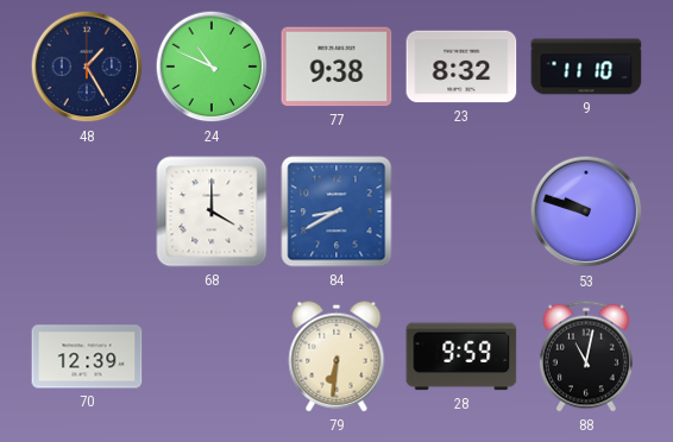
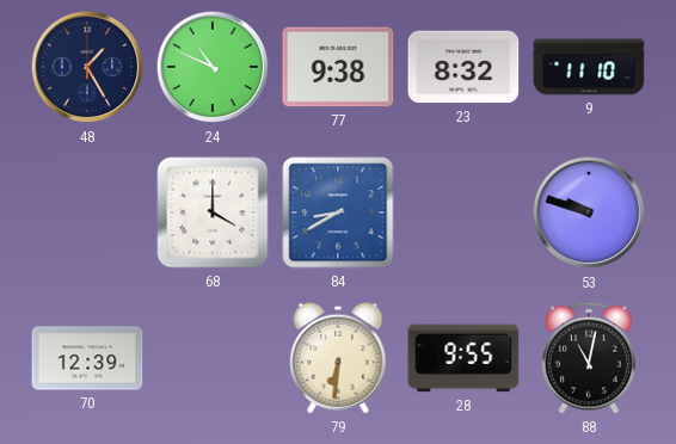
28: 9:59 -> 9:55
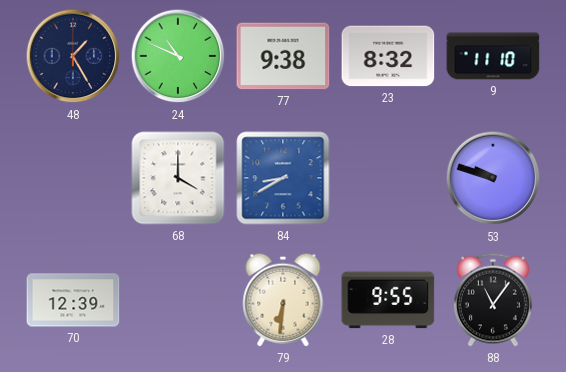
88: 11:02 -> 11:06
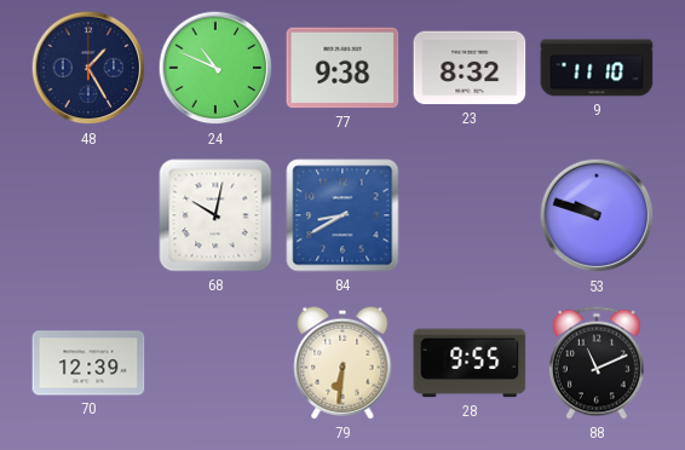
68: 4:00 -> 10:02
88: 11:06 -> 11:11
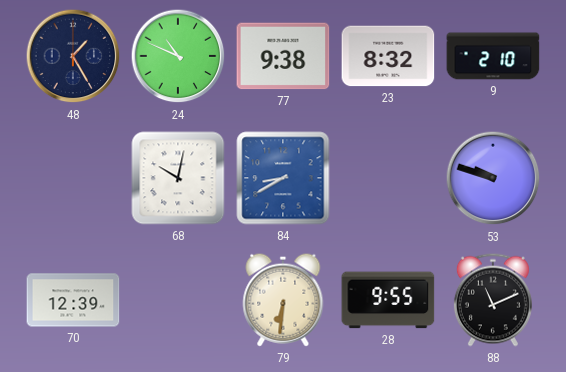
9: 11:10 -> 2:10
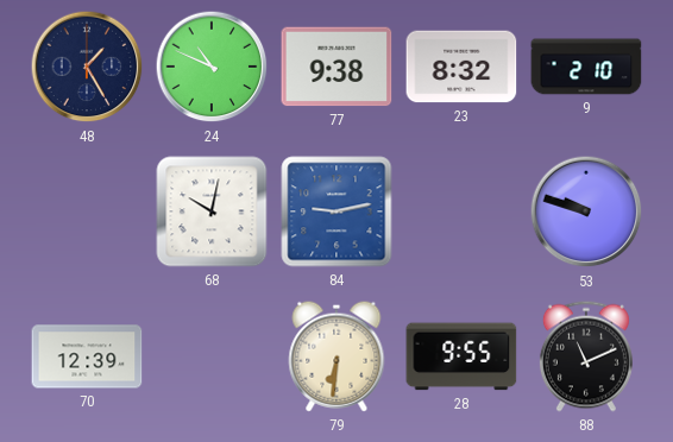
84: 8:40 -> 9:13
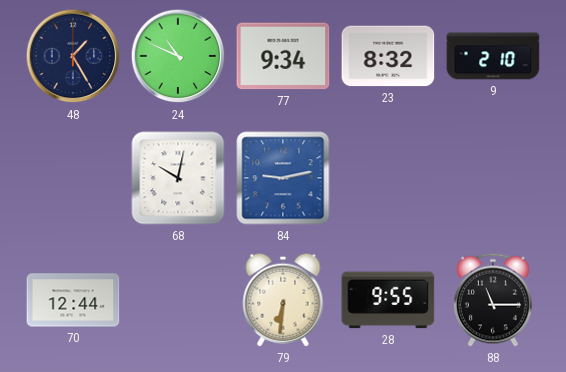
77: 9:38 -> 9:34
53: 9:48 -> none
70: 12:39 -> 12:44
88: 11:11 -> 11:15
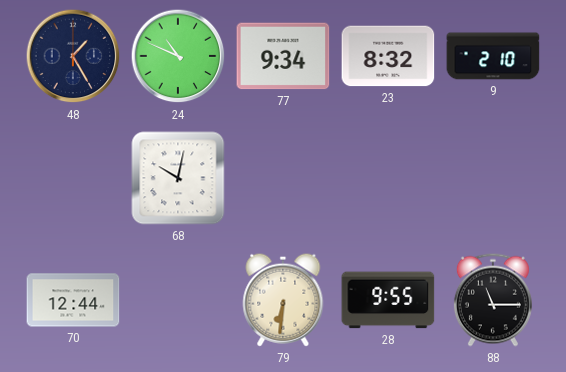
84: 9:13 -> none
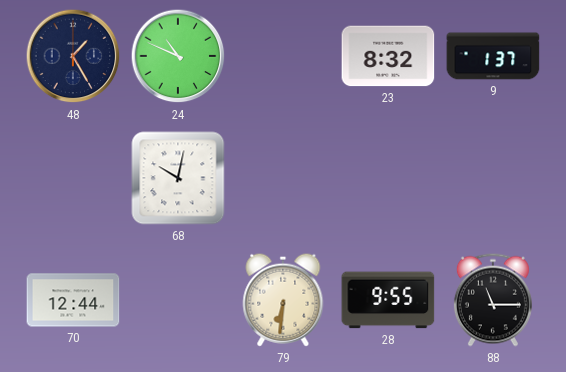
77: 9:34 -> none
9: 2:10 -> 1:37
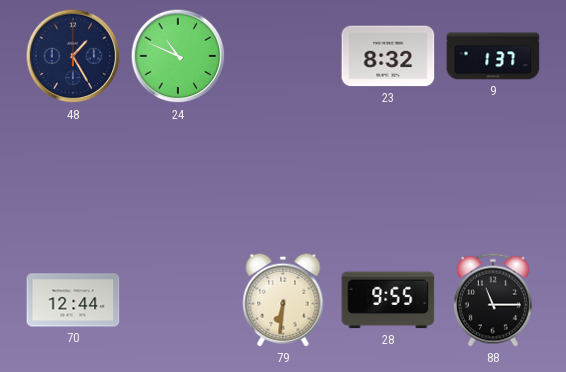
68: 10:02 -> none
